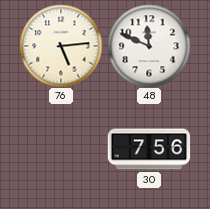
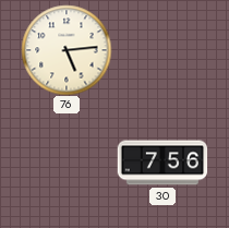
48: 11:49 -> none
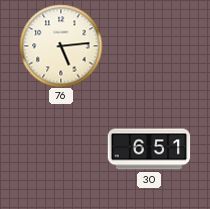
30: 7:56 -> 6:51
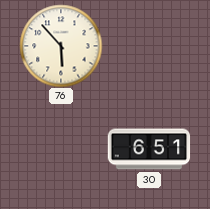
76: 5:14 -> 5:53
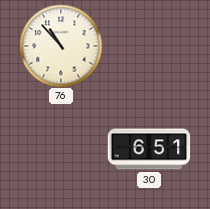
76: 5:53 -> 10:53
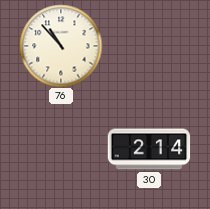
30: 6:51 -> 2:14
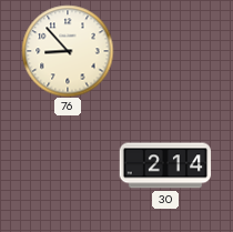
76: 10:53 -> 8:53
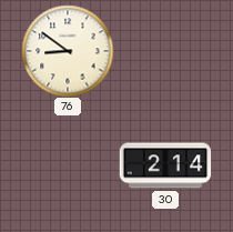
76: 8:53 -> 8:51
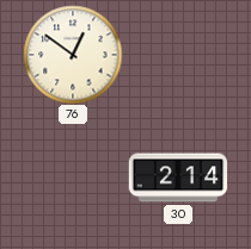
76: 8:51 -> 12:51
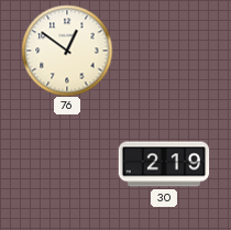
30: 2:14 -> 2:19
